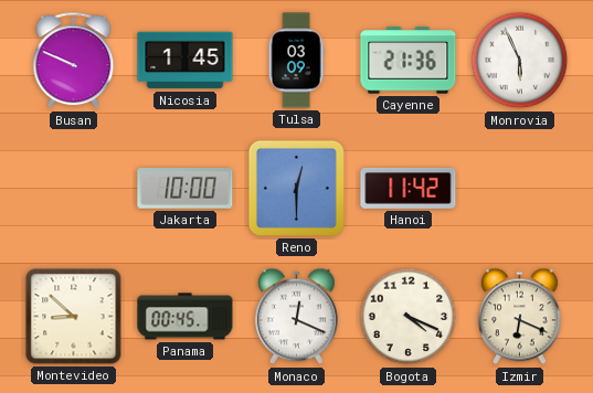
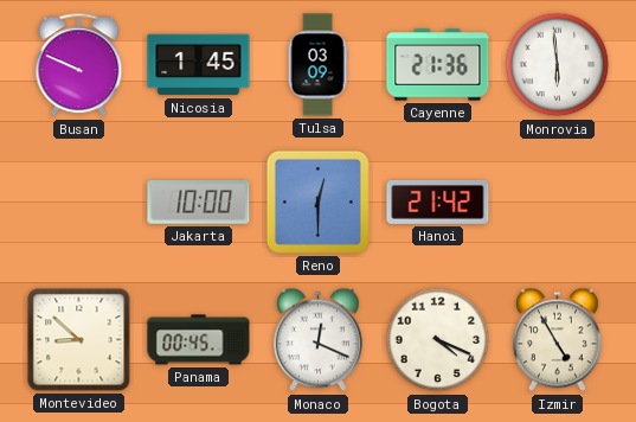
Monrovia: 5:56 -> 5:59
Hanoi: 11:42 -> 21:42
Izmir: 6:19 -> 4:55
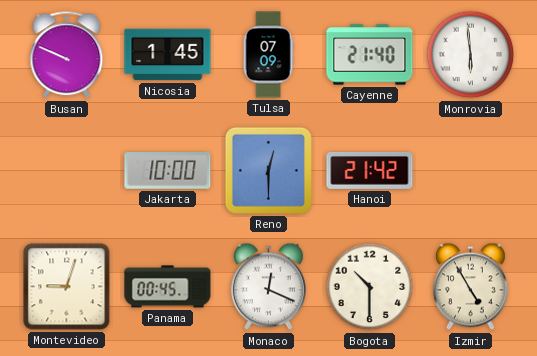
Tulsa: 03:09 -> 07:09
Cayenne: 21:36 -> 21:40
Montevideo: 8:52 -> 9:03
Bogota: 4:19 -> 10:30
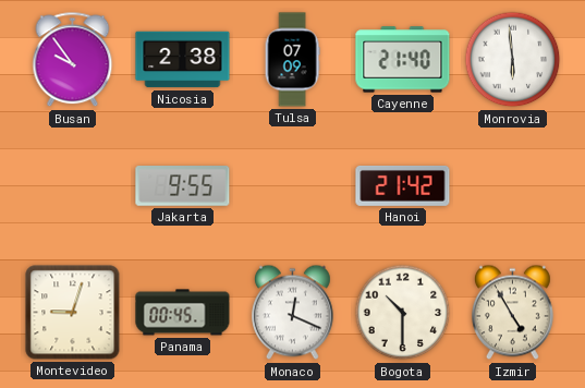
Busan: 9:49 -> 9:54
Nicosia: 1:45 -> 2:38
Jakarta: 10:00 -> 9:55
Reno: 12:30 -> none
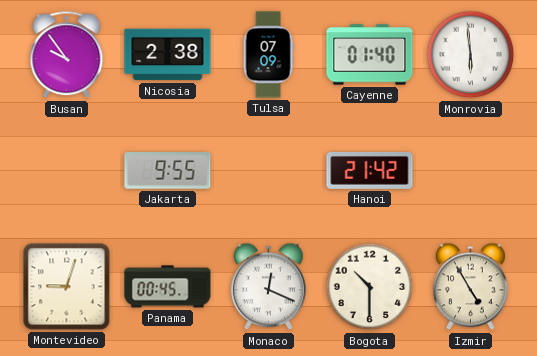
Cayenne: 21:40 -> 01:40
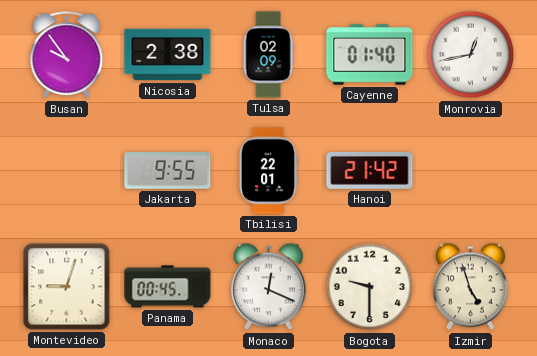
Tulsa: 07:09 -> 02:09
Monrovia: 5:59 -> 12:43
Tbilisi: none -> 22:01
Bogota: 10:30 -> 9:30
Izmir: 4:55 -> 4:57
